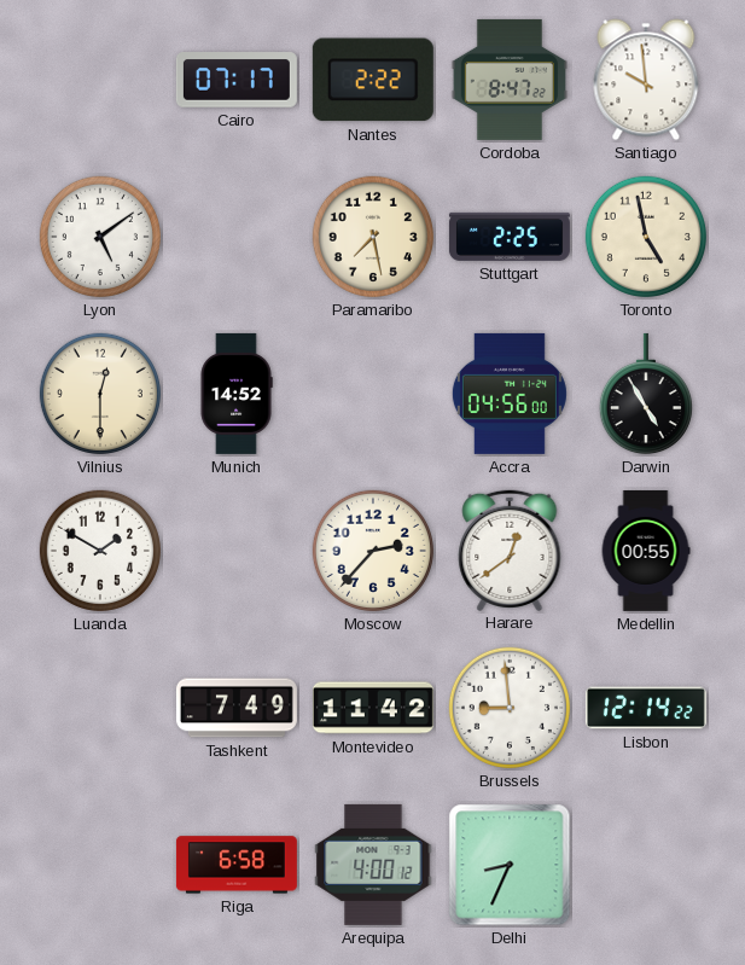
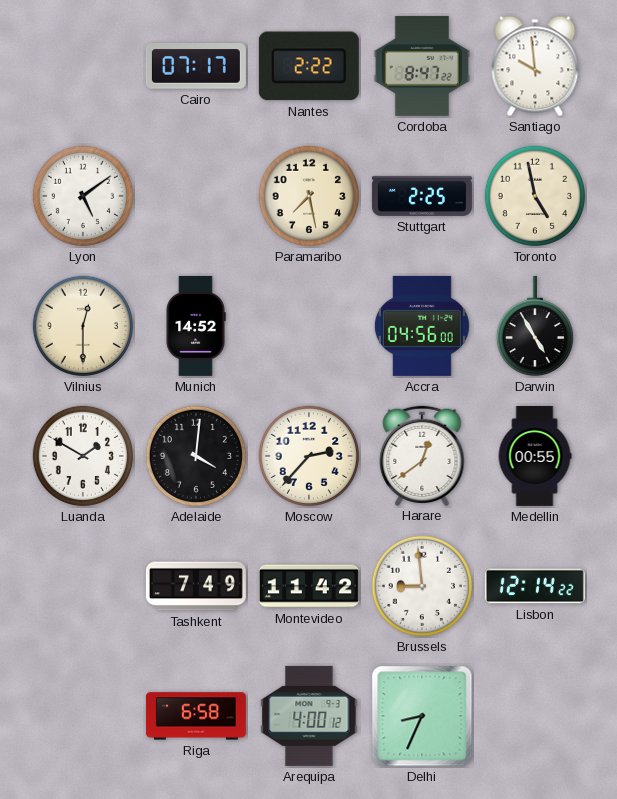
Adelaide: none -> 4:01
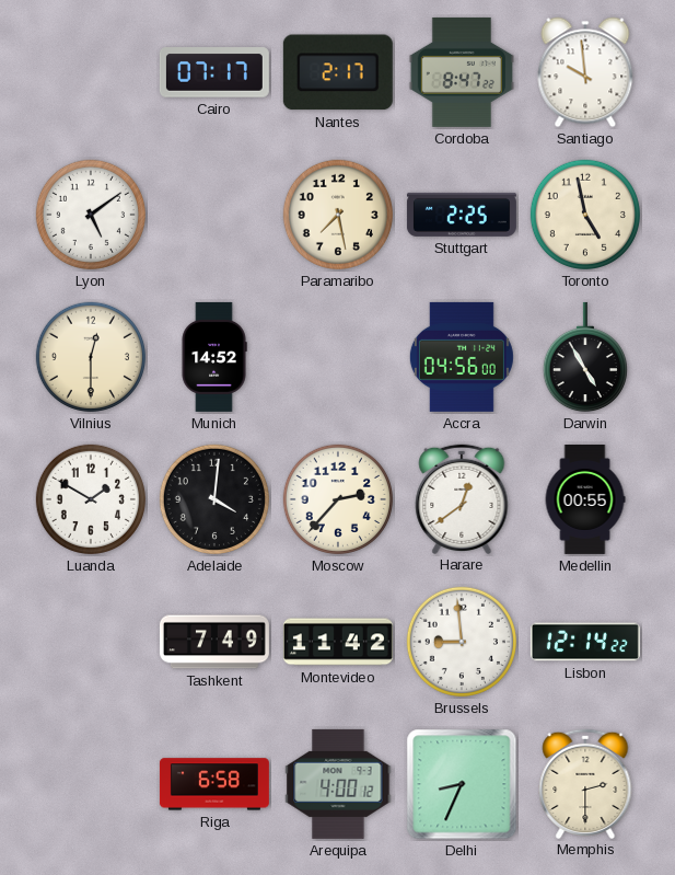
Nantes: 2:22 -> 2:17
Memphis: none -> 2:30
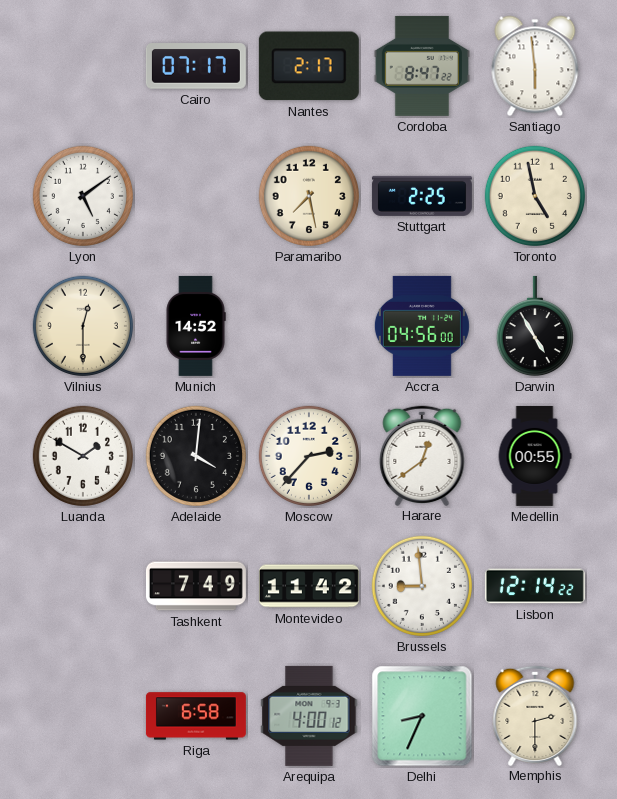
Santiago: 9:59 -> 5:59
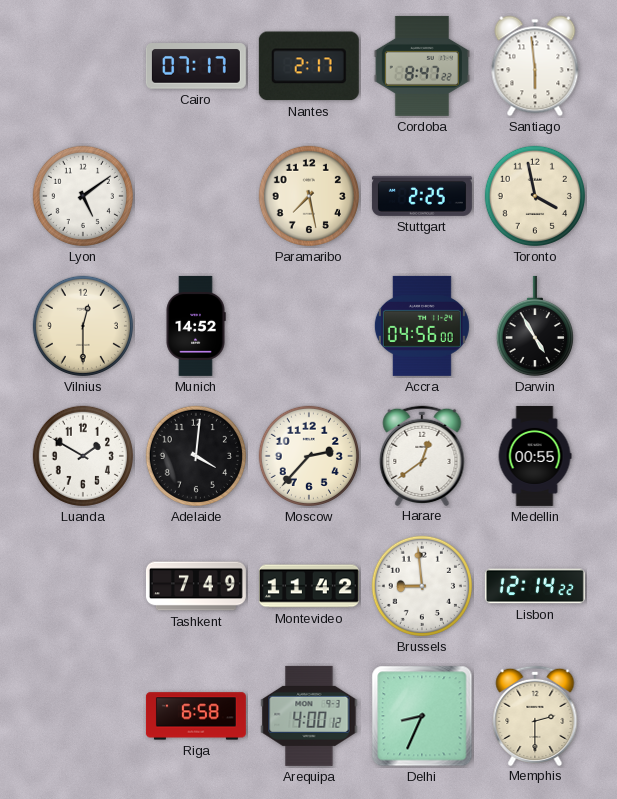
Toronto: 4:58 -> 3:58
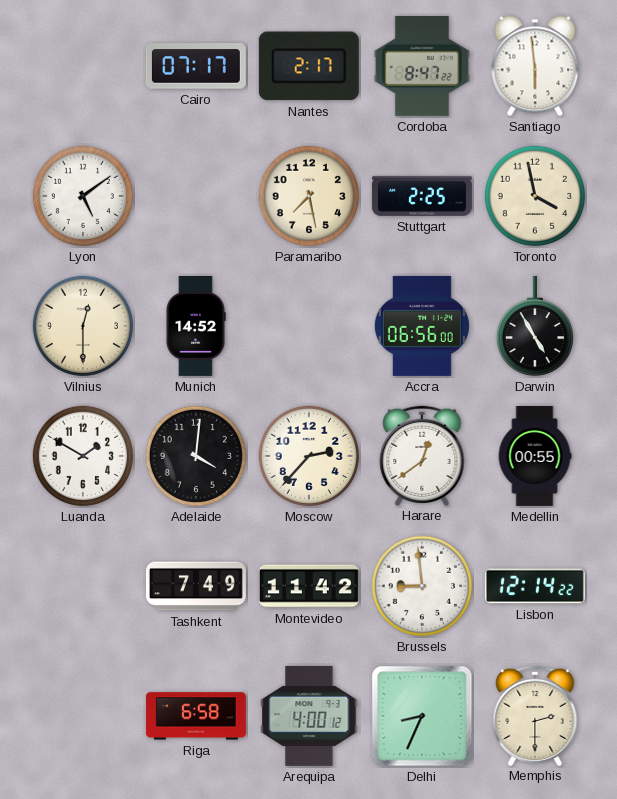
Accra: 04:56 -> 06:56
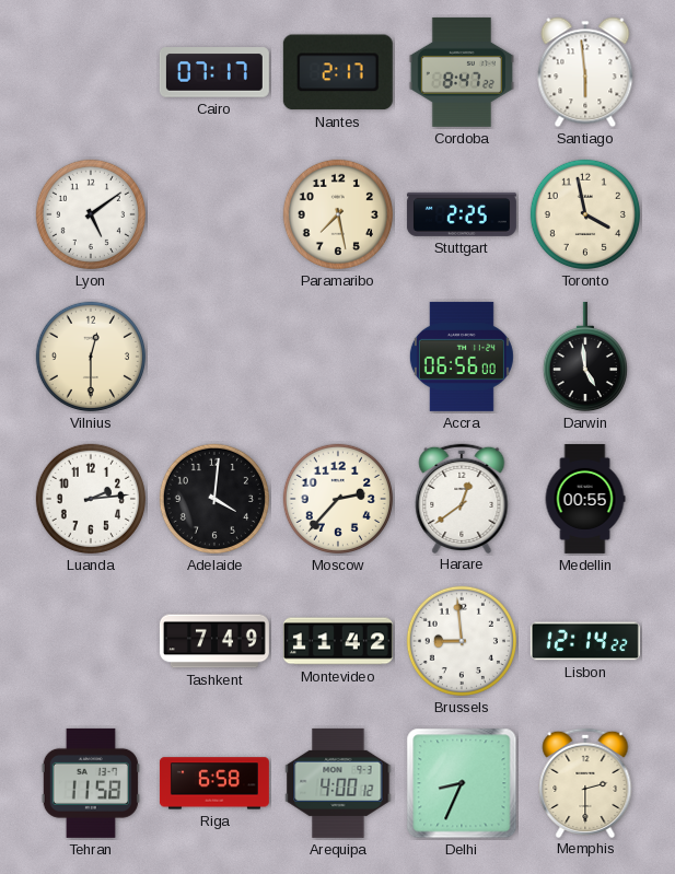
Munich: 14:52 -> none
Darwin: 4:55 -> 4:59
Luanda: 1:50 -> 2:14
Tehran: none -> 11:58
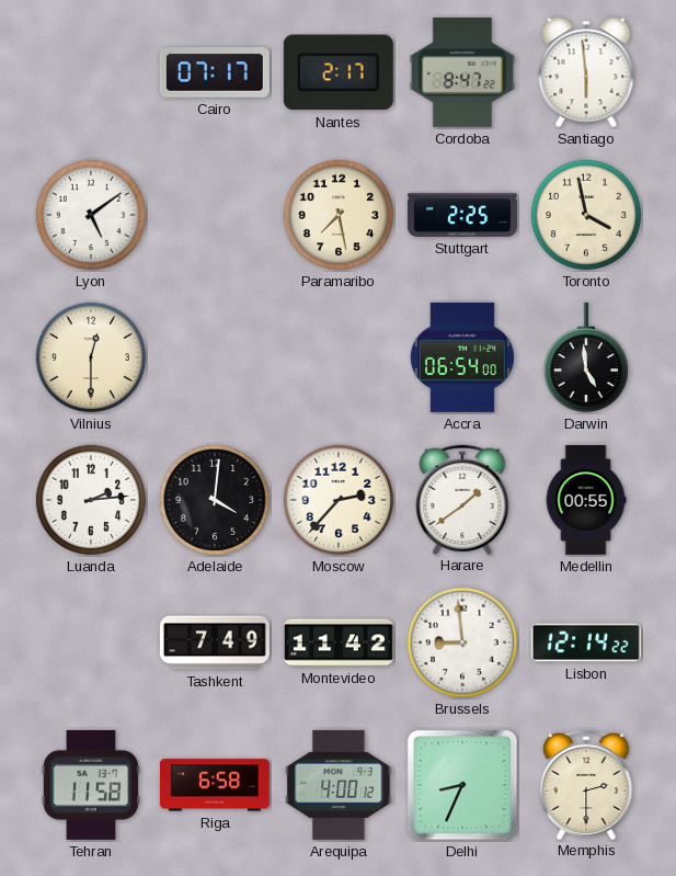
Accra: 06:56 -> 06:54
Harare: 12:39 -> 1:39
